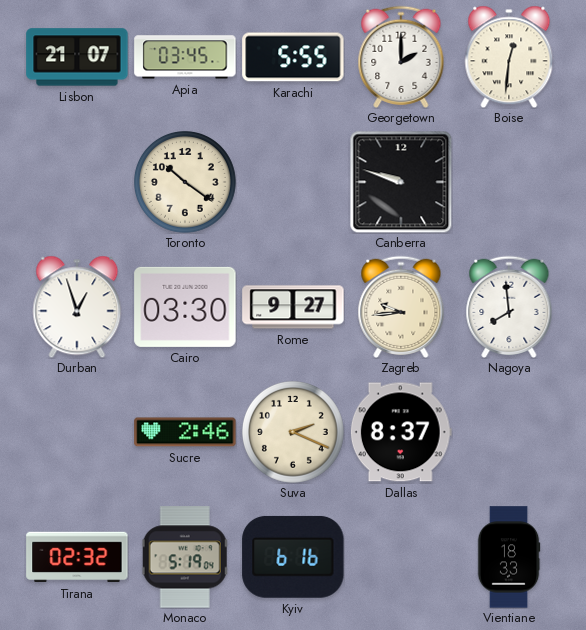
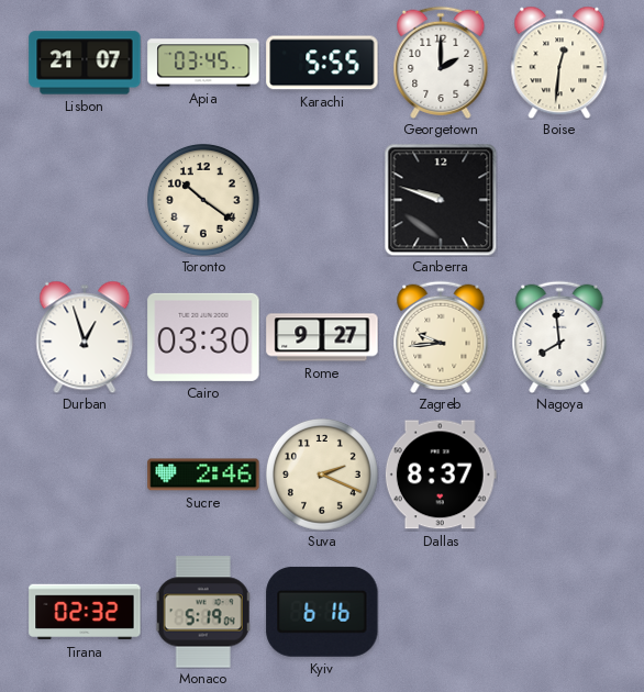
Vientiane: 18:33 -> none
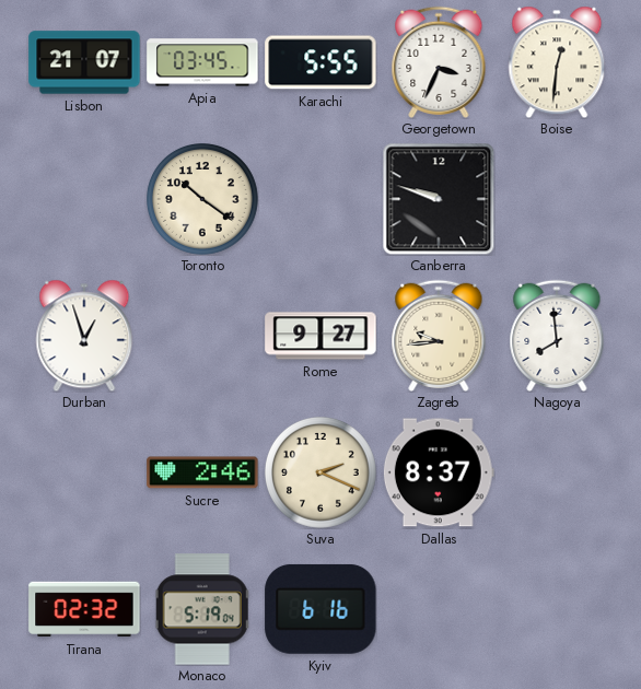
Georgetown: 2:00 -> 3:34
Cairo: 03:30 -> none
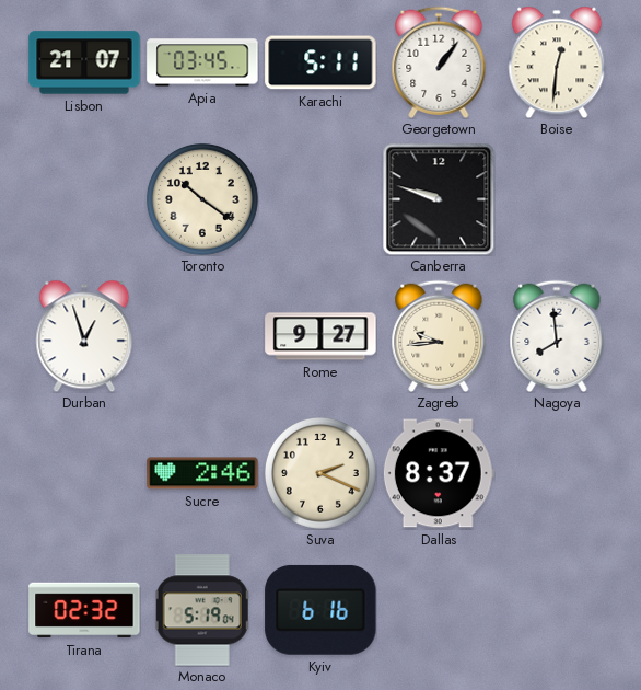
Karachi: 5:55 -> 5:11
Georgetown: 3:34 -> 1:06
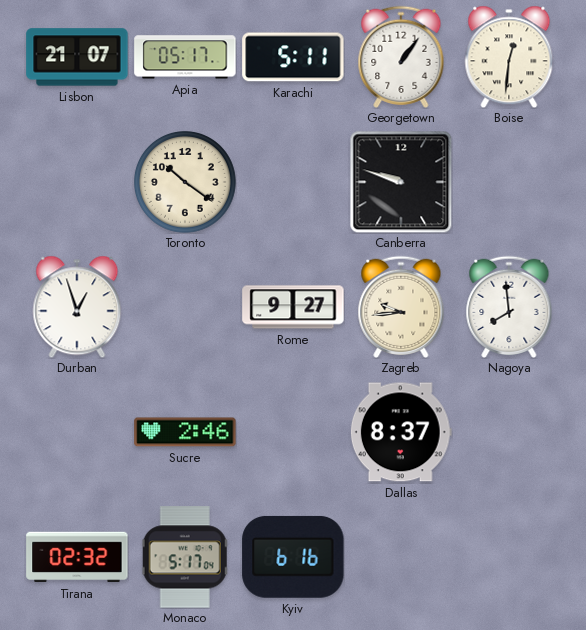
Apia: 03:45 -> 05:17
Suva: 2:19 -> none
Monaco: 5:19 -> 5:17
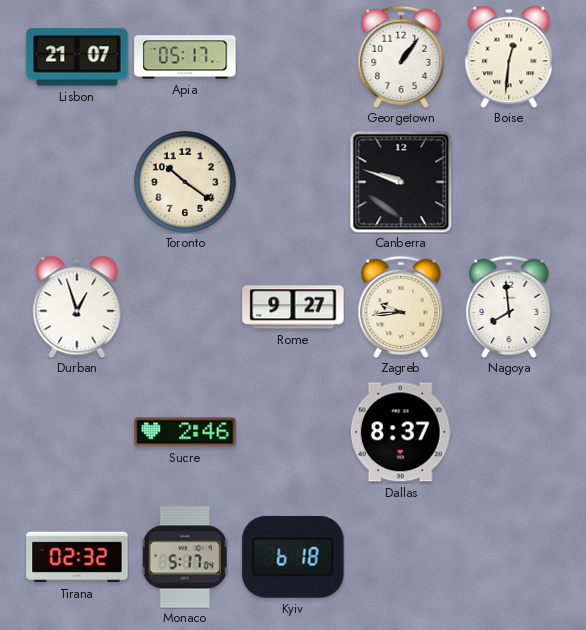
Karachi: 5:11 -> none
Kyiv: 6:16 -> 6:18
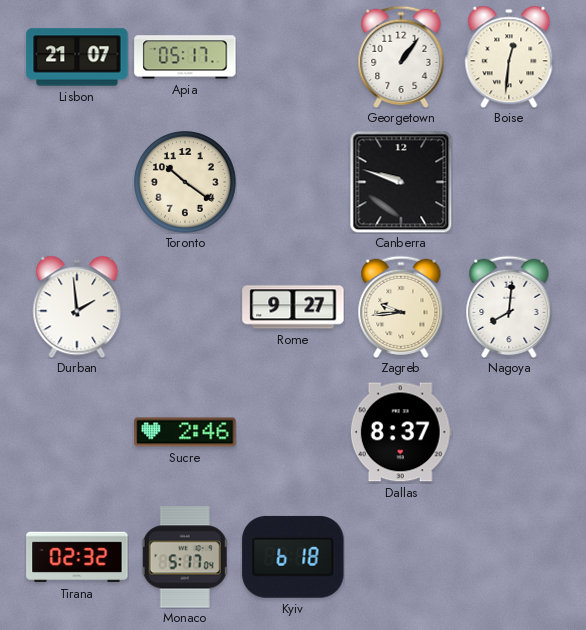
Durban: 12:57 -> 1:59
Nagoya: 7:59 -> 8:01
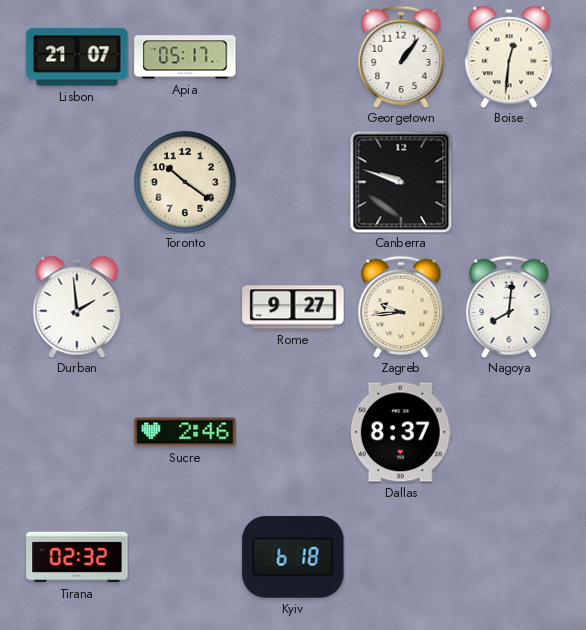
Monaco: 5:17 -> none
